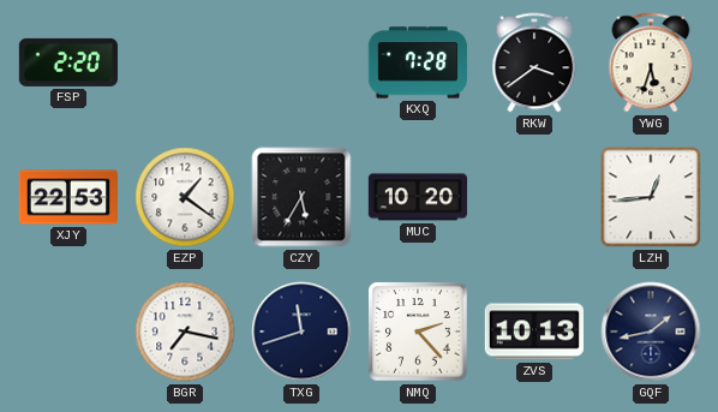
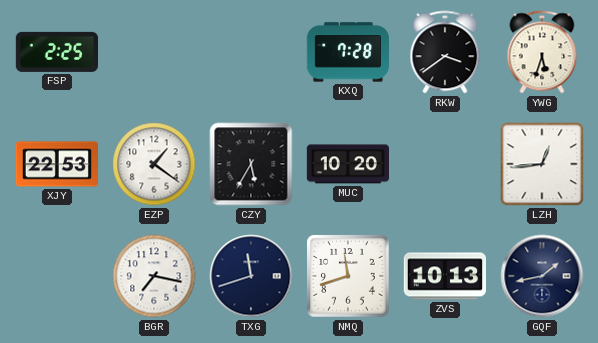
FSP: 2:20 -> 2:25
NMQ: 2:23 -> 11:42
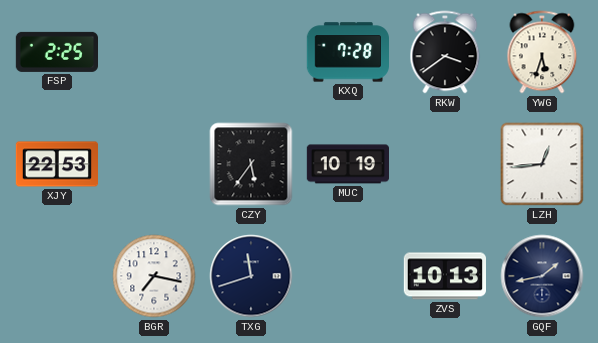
EZP: 1:21 -> none
CZY: 5:35 -> 5:36
MUC: 10:20 -> 10:19
NMQ: 11:42 -> none
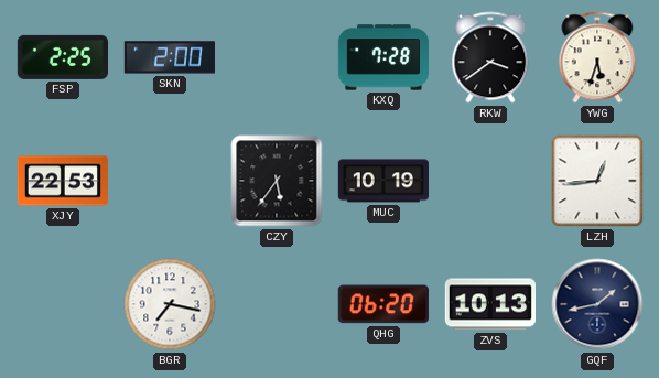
SKN: none -> 2:00
TXG: 11:42 -> none
QHG: none -> 06:20
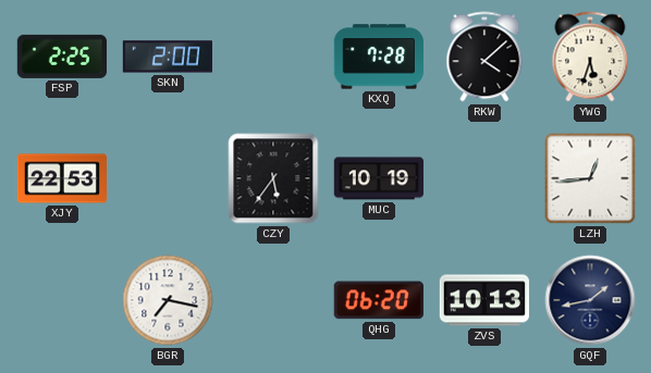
RKW: 3:39 -> 4:08
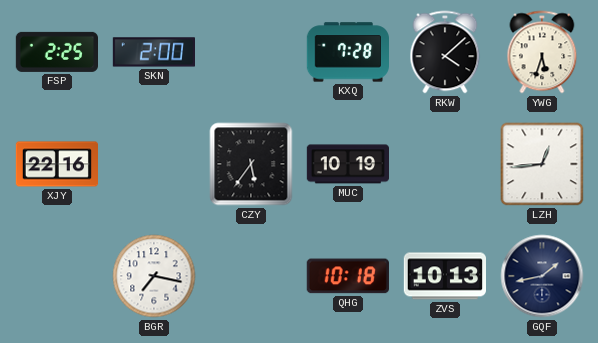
XJY: 22:53 -> 22:16
QHG: 06:20 -> 10:18
